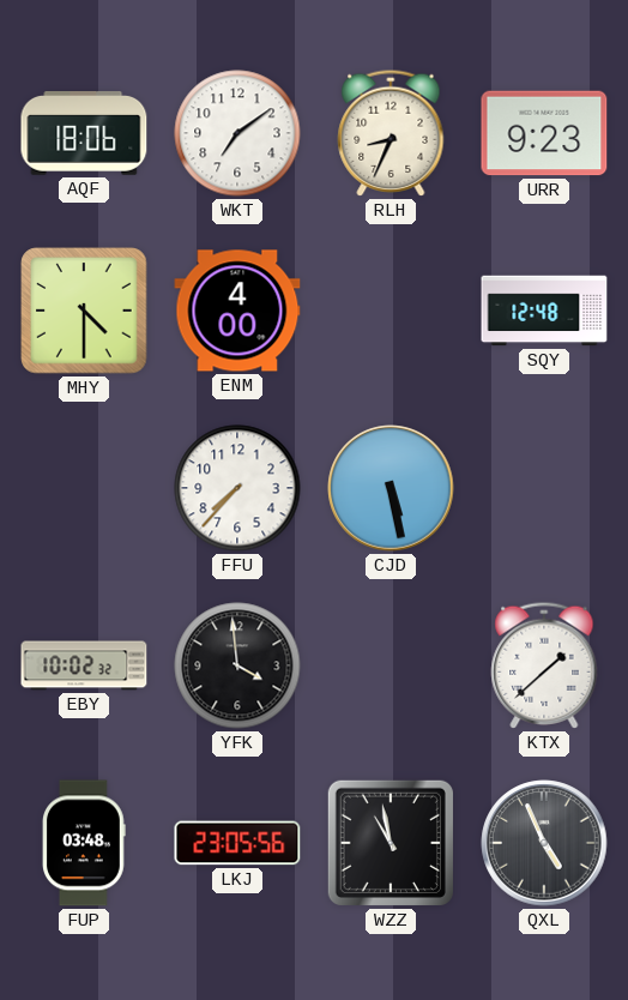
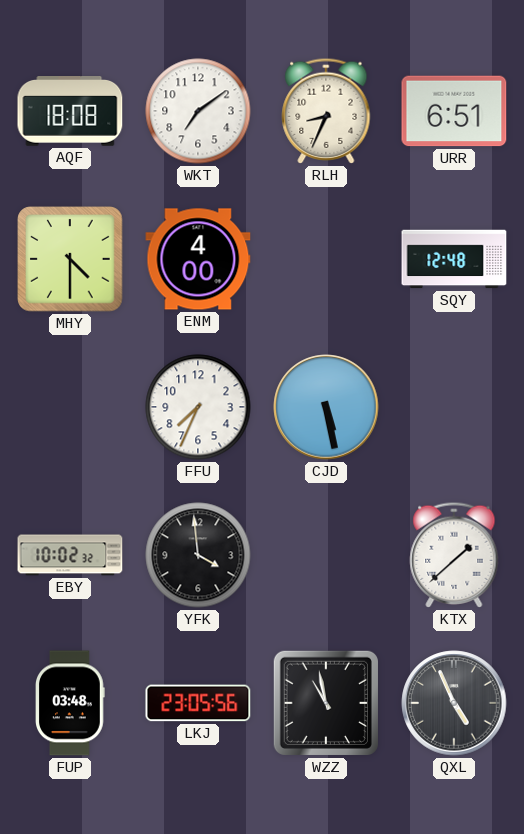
AQF: 18:06 -> 18:08
URR: 9:23 -> 6:51
FFU: 7:37 -> 7:34
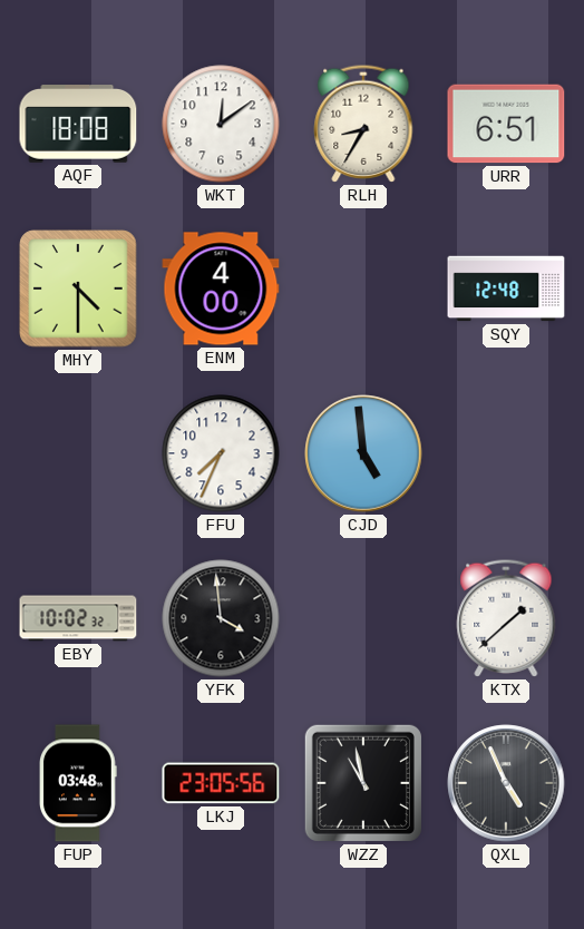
WKT: 7:09 -> 12:09
RLH: 8:34 -> 8:35
CJD: 5:28 -> 4:59
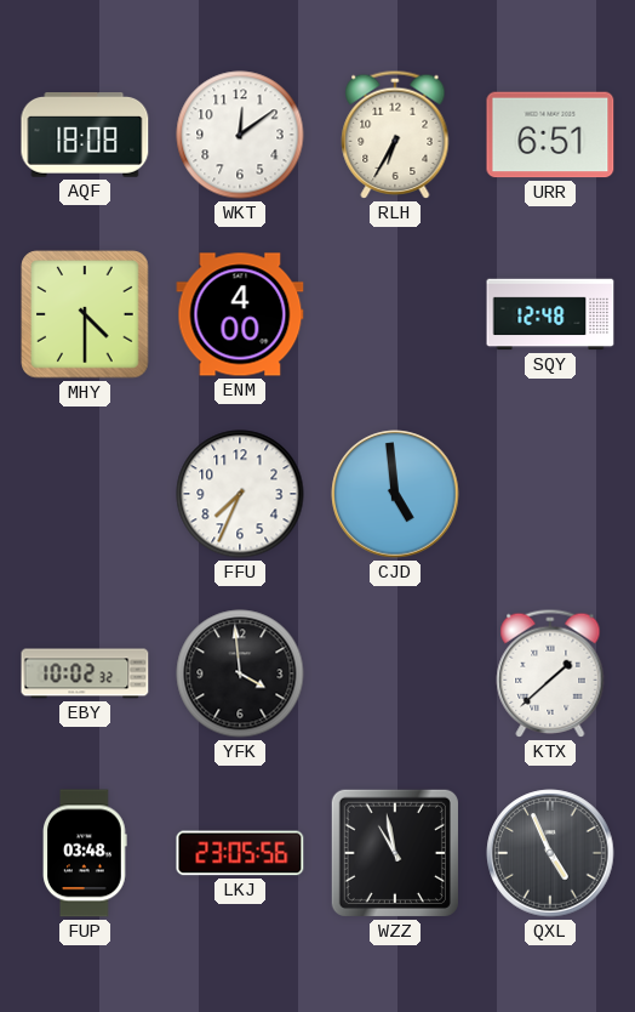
RLH: 8:35 -> 6:35
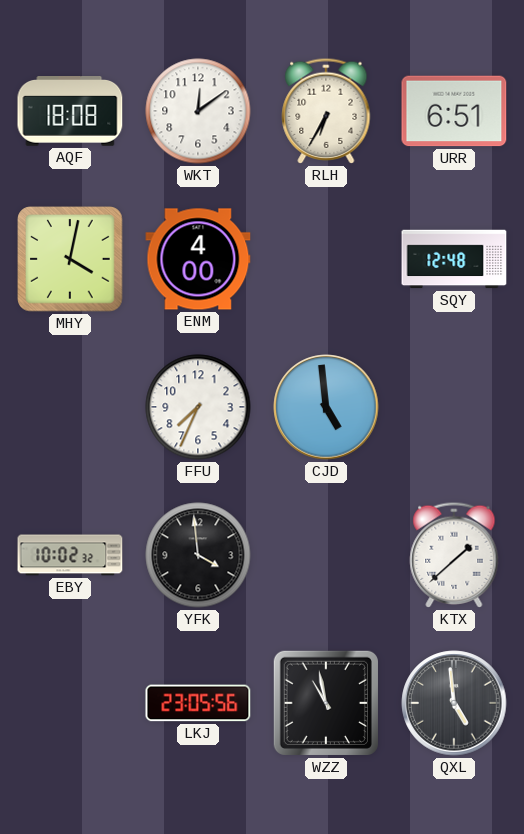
MHY: 4:30 -> 4:02
FUP: 03:48 -> none
QXL: 4:56 -> 4:59
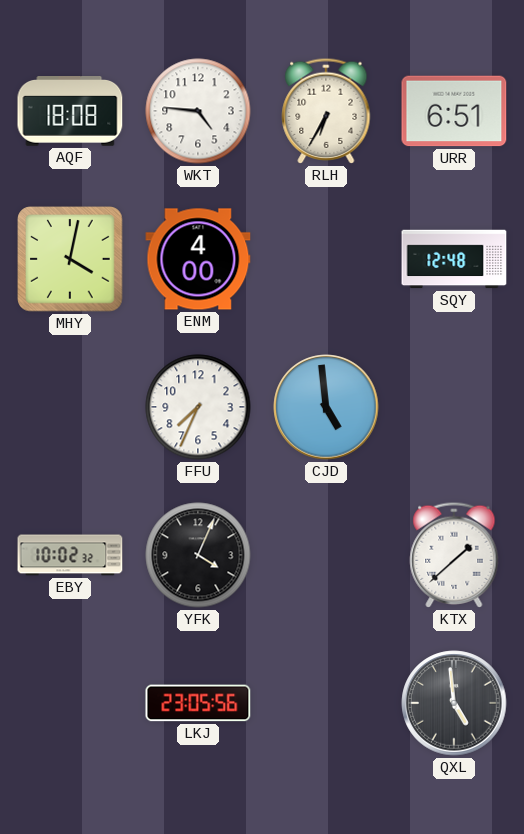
WKT: 12:09 -> 4:46
YFK: 3:59 -> 4:04
WZZ: 10:58 -> none
